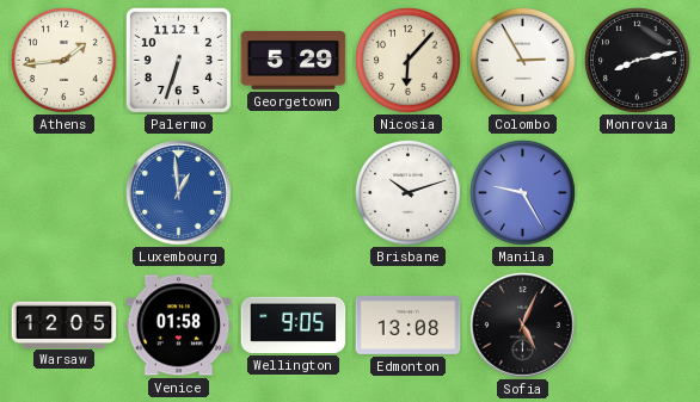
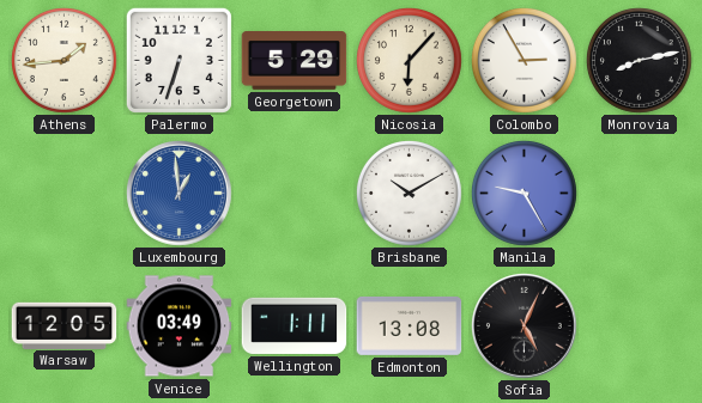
Brisbane: 10:12 -> 10:10
Venice: 01:58 -> 03:49
Wellington: 9:05 -> 1:11
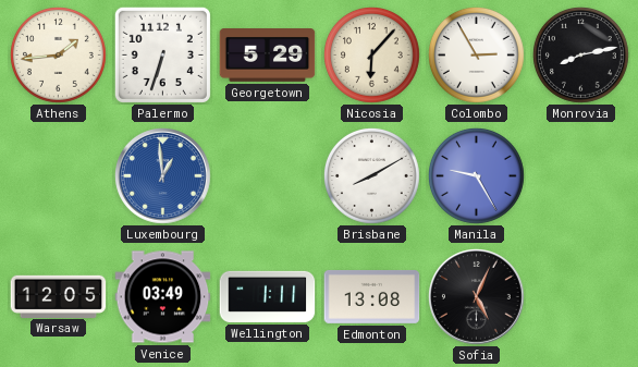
Brisbane: 10:10 -> 8:10
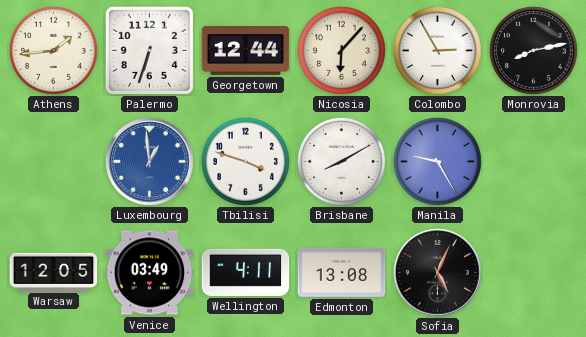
Georgetown: 5:29 -> 12:44
Tbilisi: none -> 3:48
Wellington: 1:11 -> 4:11
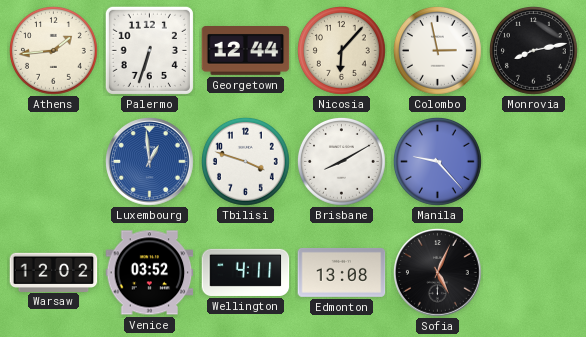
Colombo: 2:55 -> 2:58
Manila: 9:25 -> 9:23
Warsaw: 12:05 -> 12:02
Venice: 03:49 -> 03:52
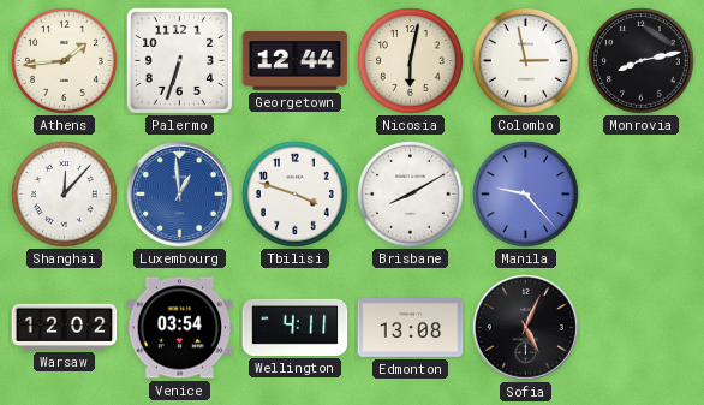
Nicosia: 6:07 -> 6:02
Shanghai: none -> 12:07
Venice: 03:52 -> 03:54
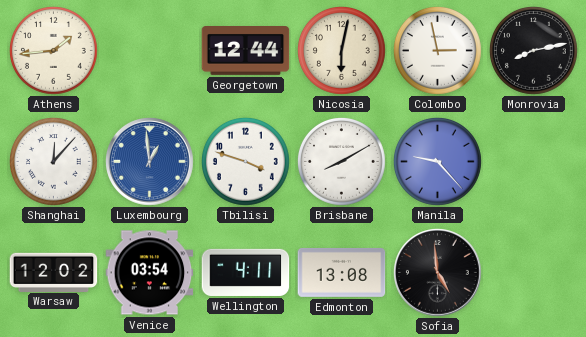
Palermo: 6:33 -> none
Sofia: 5:04 -> 4:59
